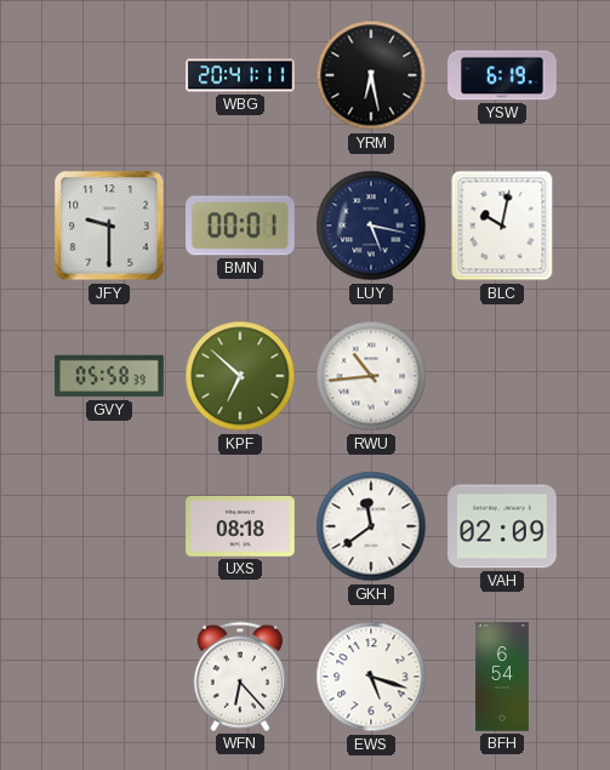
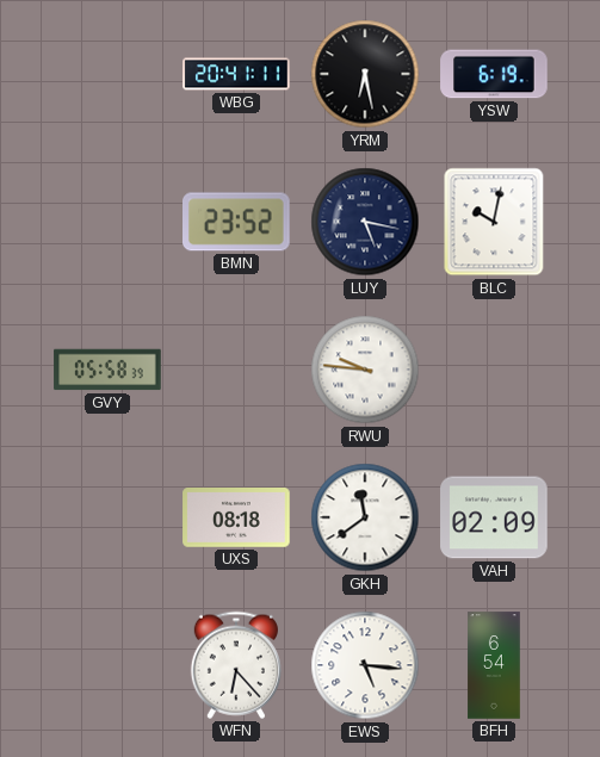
JFY: 9:30 -> none
BMN: 00:01 -> 23:52
KPF: 6:52 -> none
RWU: 10:44 -> 9:46
EWS: 5:18 -> 5:16
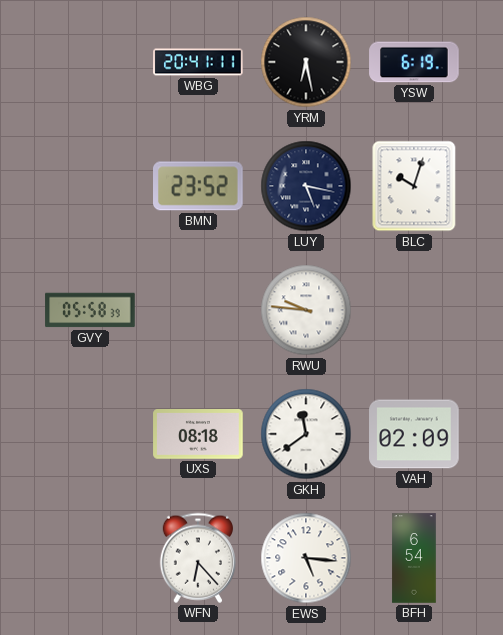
BLC: 10:02 -> 10:03
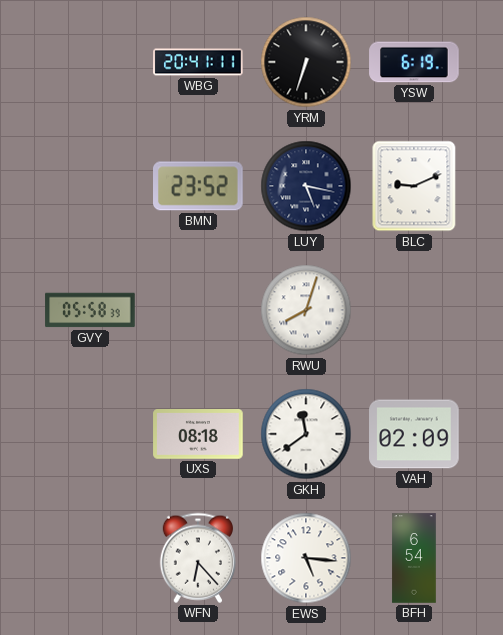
YRM: 6:28 -> 6:33
BLC: 10:03 -> 9:11
RWU: 9:46 -> 8:03
